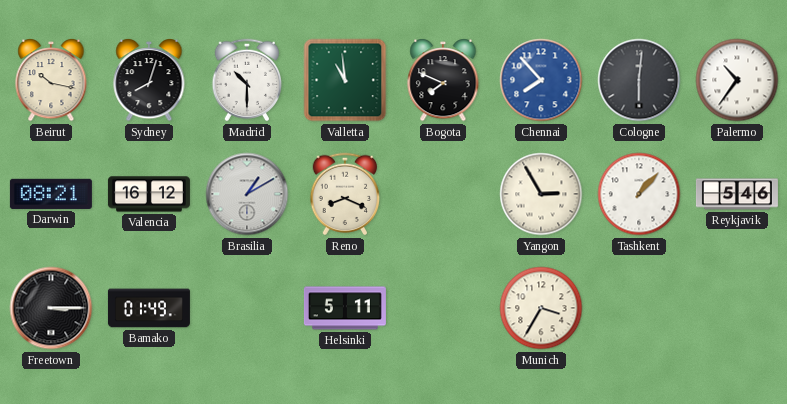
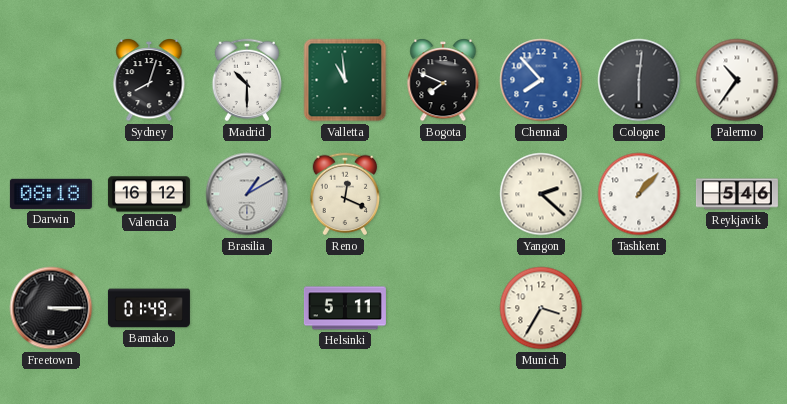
Beirut: 10:17 -> none
Darwin: 08:21 -> 08:18
Reno: 8:19 -> 12:19
Yangon: 2:55 -> 2:22
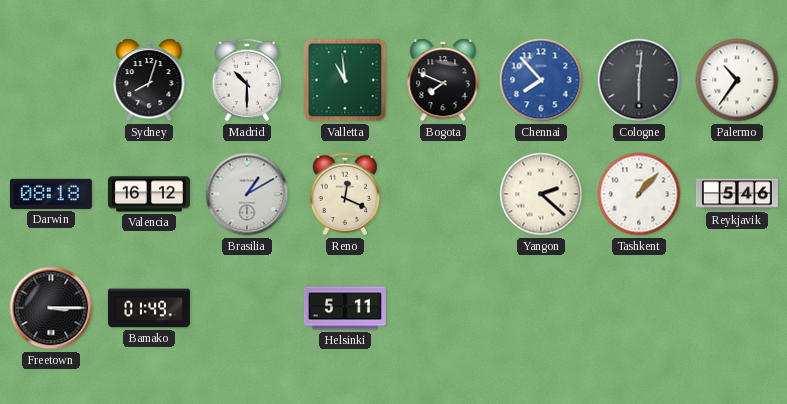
Munich: 3:35 -> none
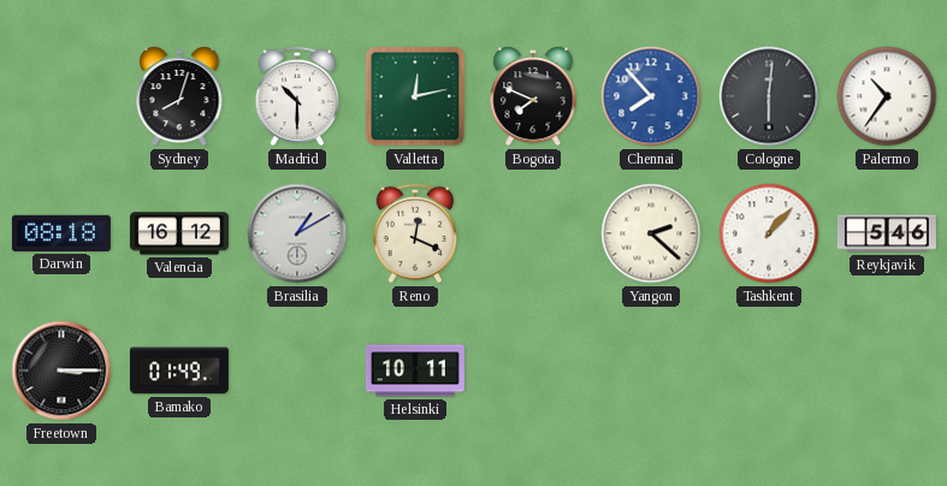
Valletta: 10:59 -> 12:13
Helsinki: 5:11 -> 10:11
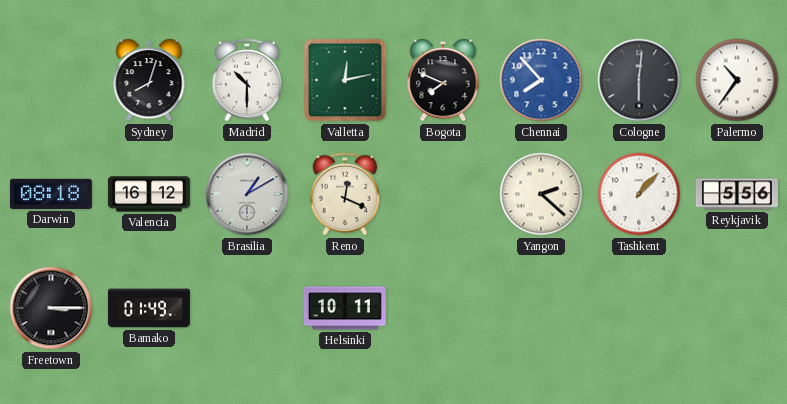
Reykjavik: 5:46 -> 5:56
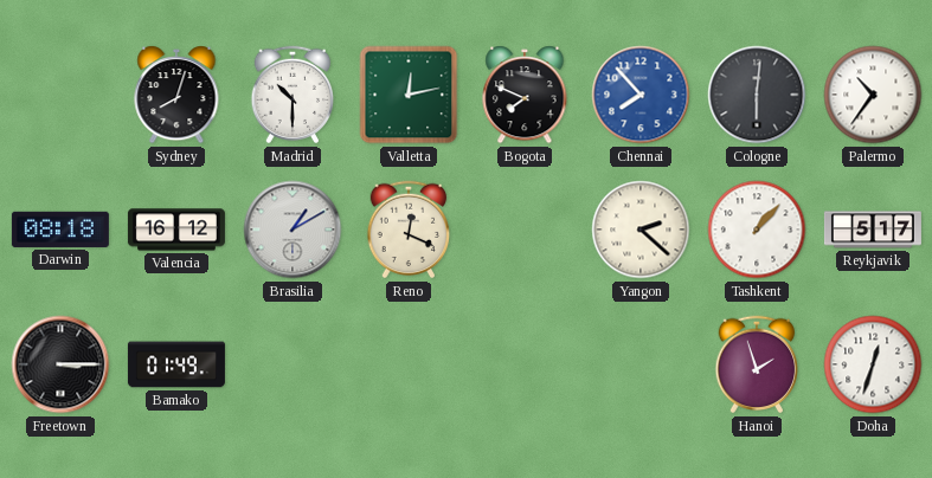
Reykjavik: 5:56 -> 5:17
Helsinki: 10:11 -> none
Hanoi: none -> 1:57
Doha: none -> 12:33
